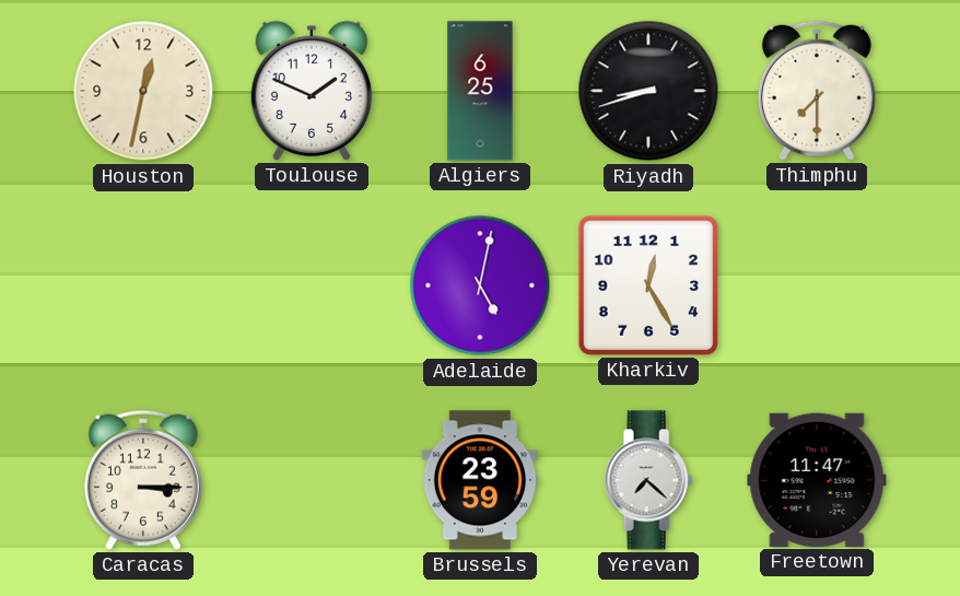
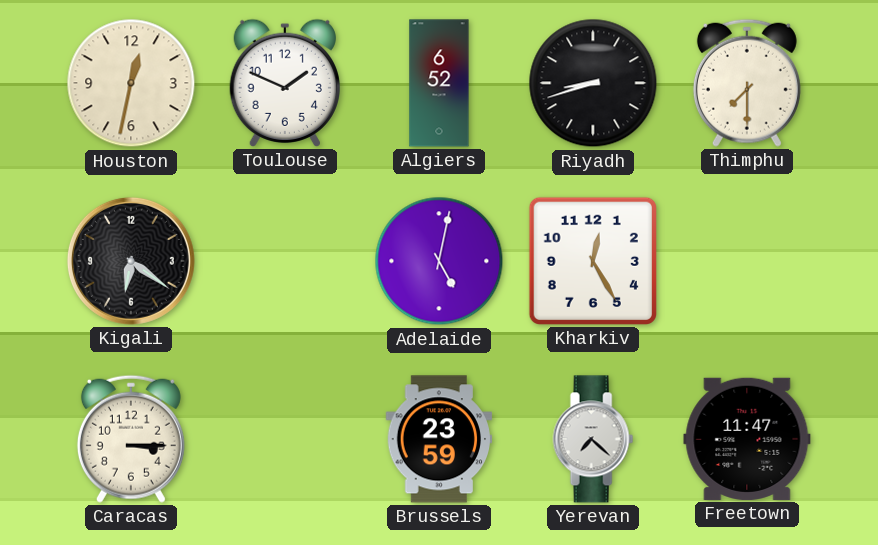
Algiers: 6:25 -> 6:52
Kigali: none -> 6:21
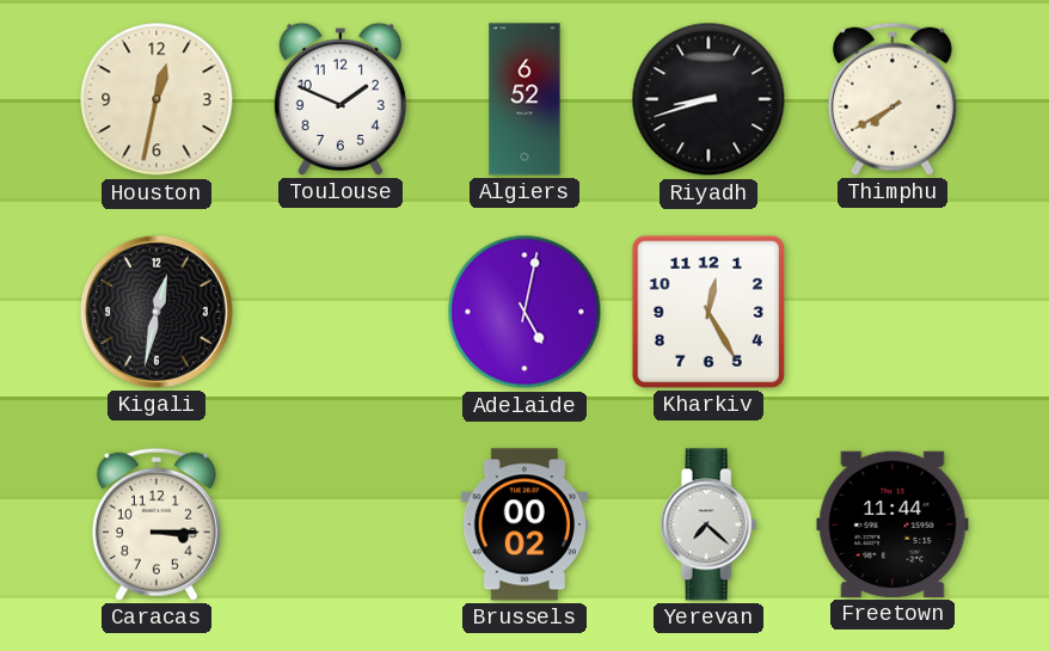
Thimphu: 7:30 -> 7:40
Kigali: 6:21 -> 12:32
Brussels: 23:59 -> 00:02
Freetown: 11:47 -> 11:44
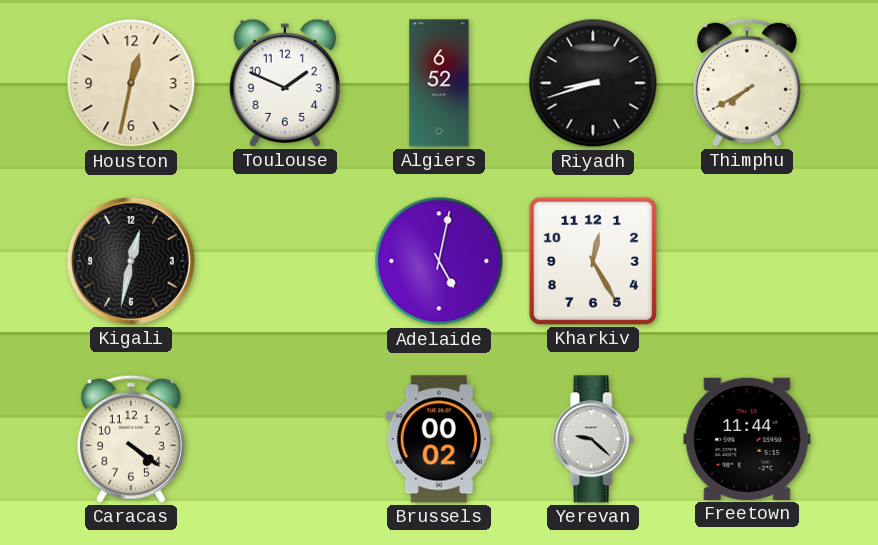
Caracas: 3:15 -> 4:21
Yerevan: 7:22 -> 9:22
